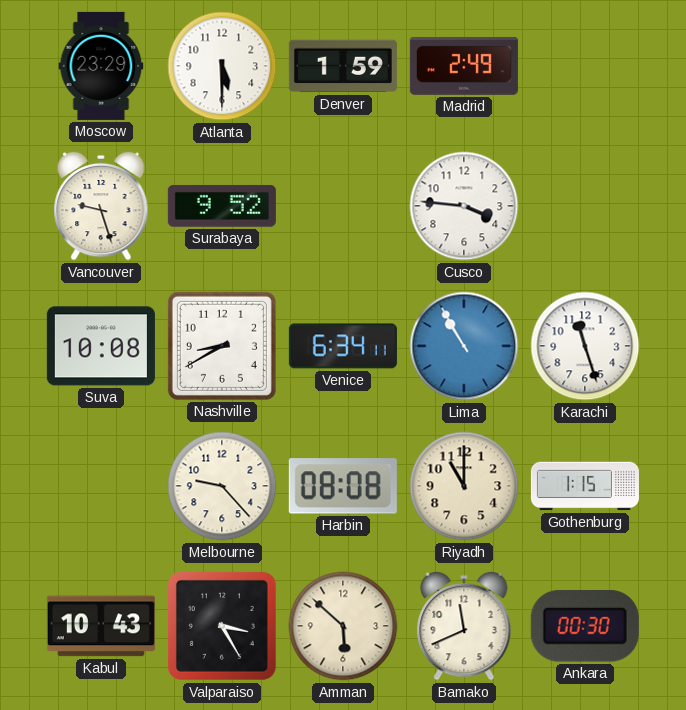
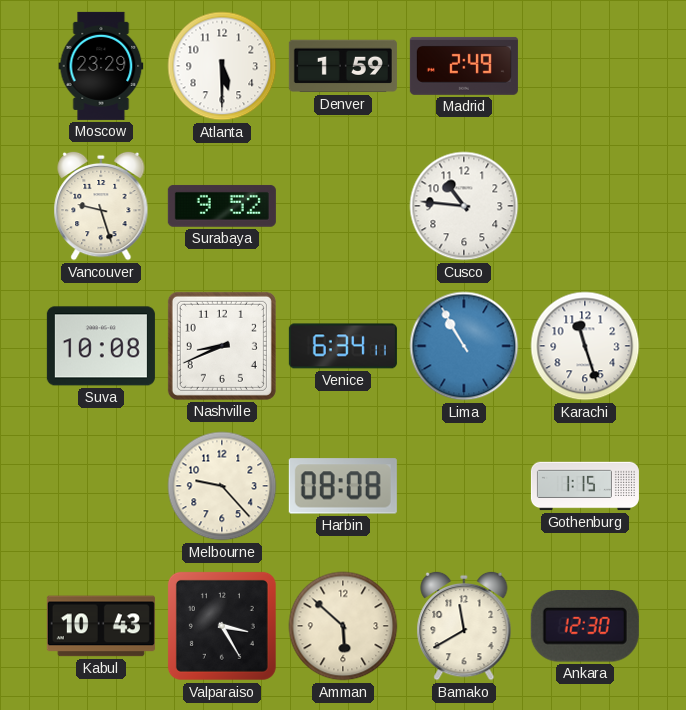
Cusco: 3:46 -> 10:46
Nashville: 8:40 -> 8:41
Riyadh: 11:00 -> none
Bamako: 11:41 -> 11:40
Ankara: 00:30 -> 12:30
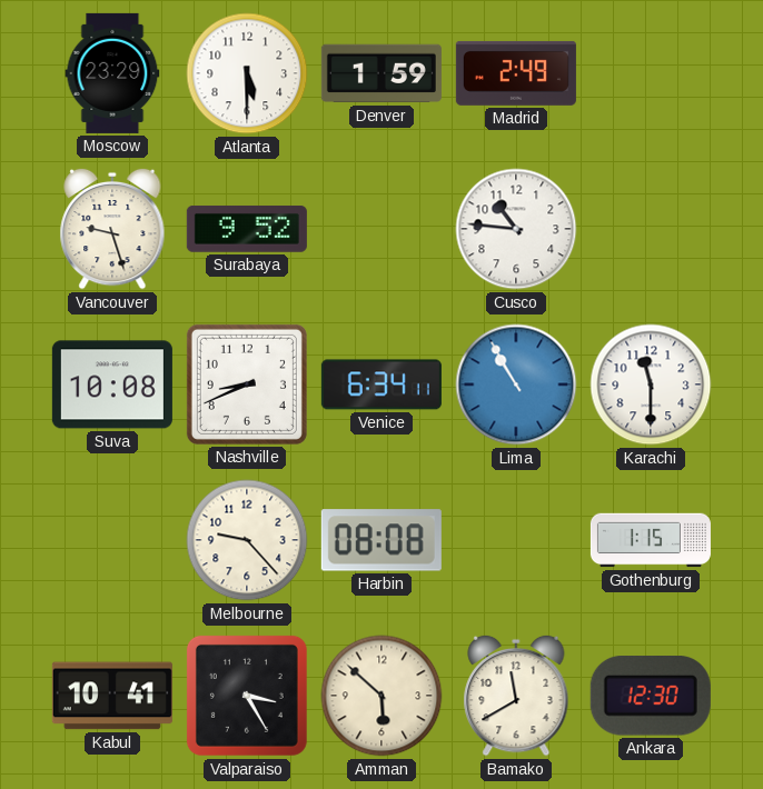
Karachi: 11:27 -> 11:30
Kabul: 10:43 -> 10:41
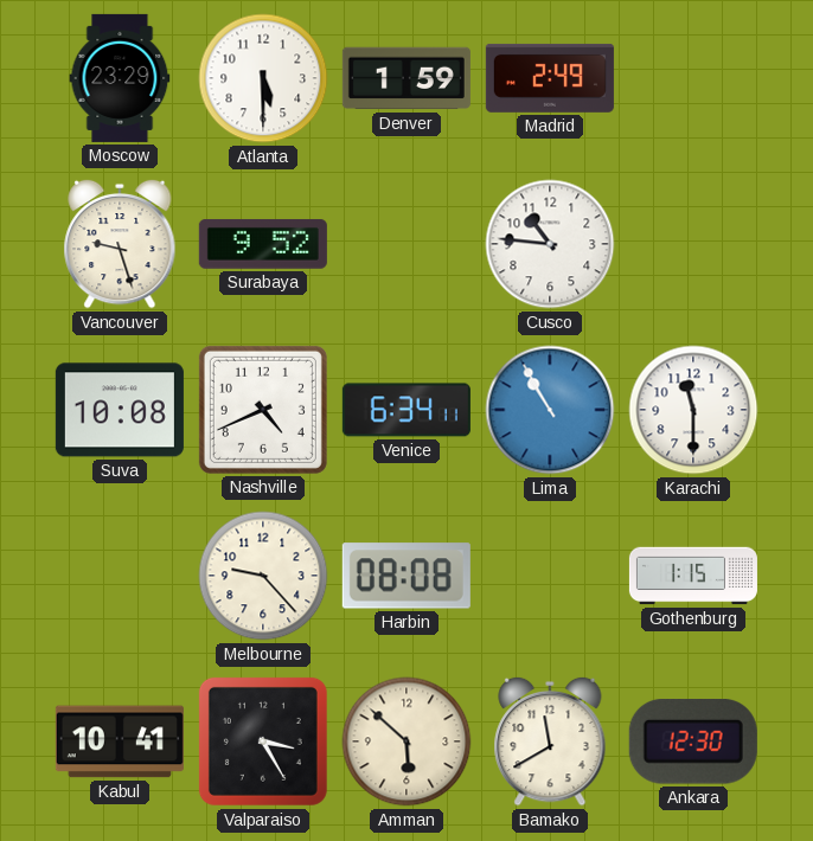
Nashville: 8:41 -> 4:41
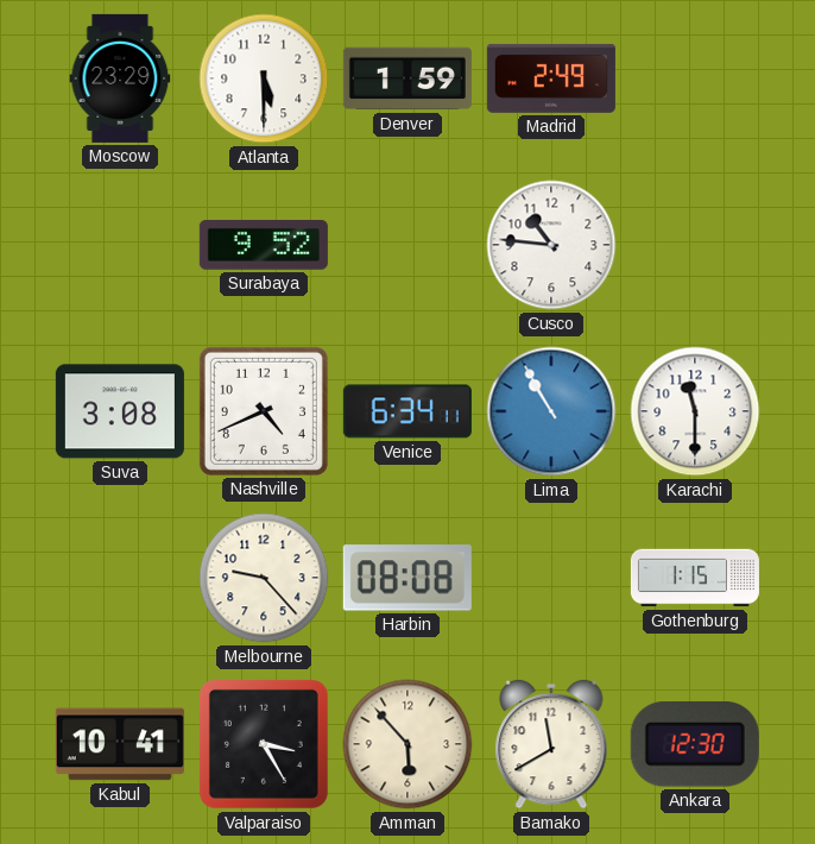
Vancouver: 9:27 -> none
Suva: 10:08 -> 3:08
Amman: 5:52 -> 5:53
